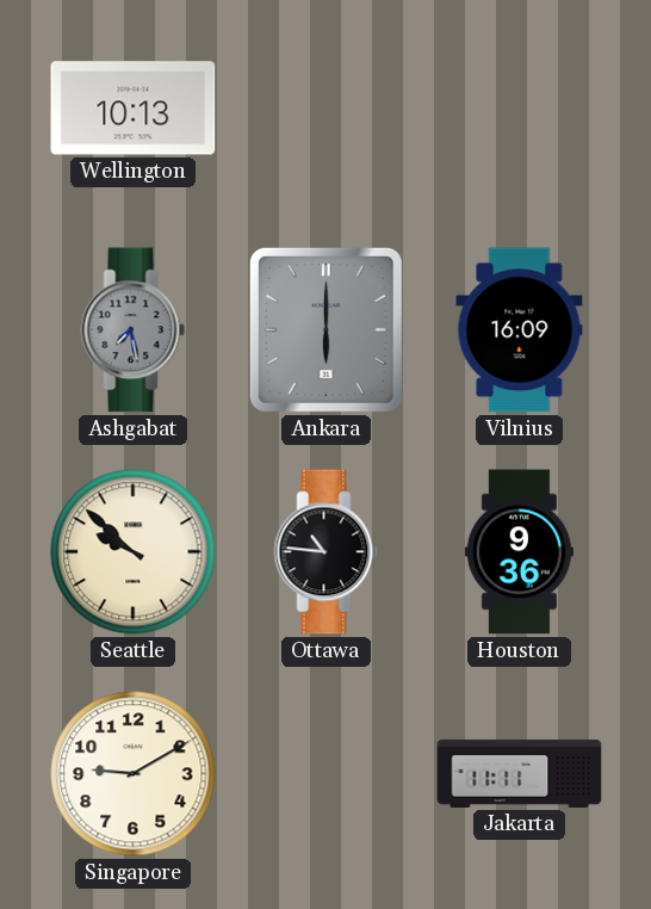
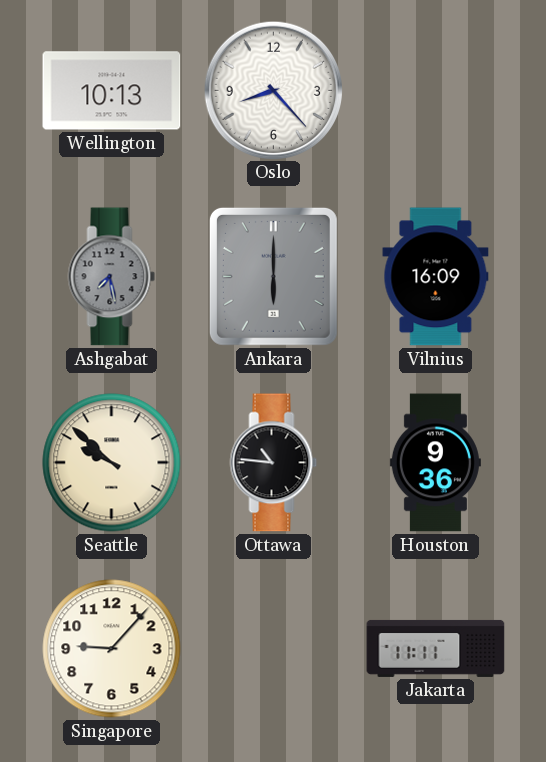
Oslo: none -> 8:23
Singapore: 9:10 -> 9:07
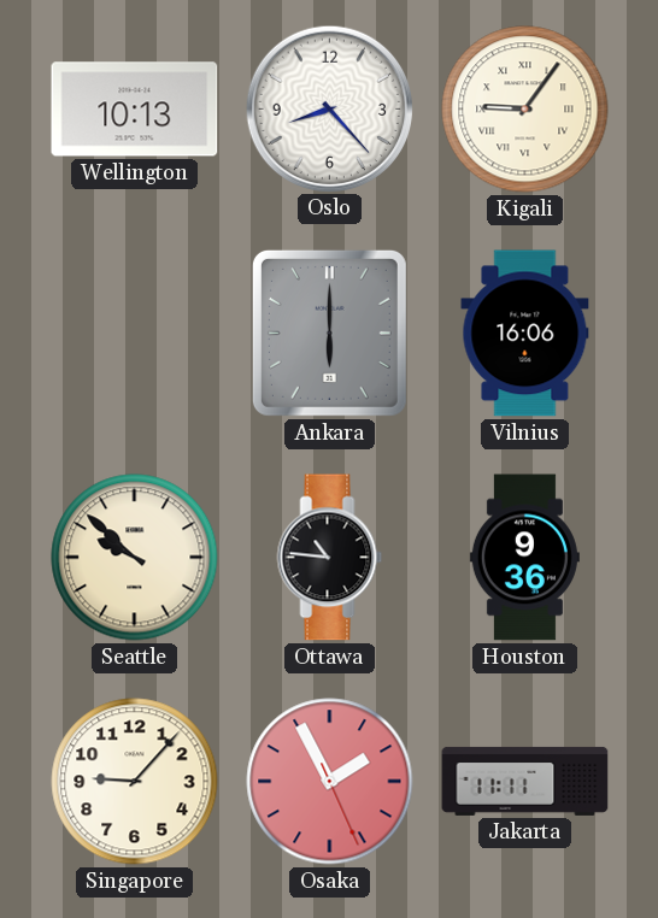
Kigali: none -> 9:06
Ashgabat: 7:28 -> none
Vilnius: 16:09 -> 16:06
Osaka: none -> 1:55
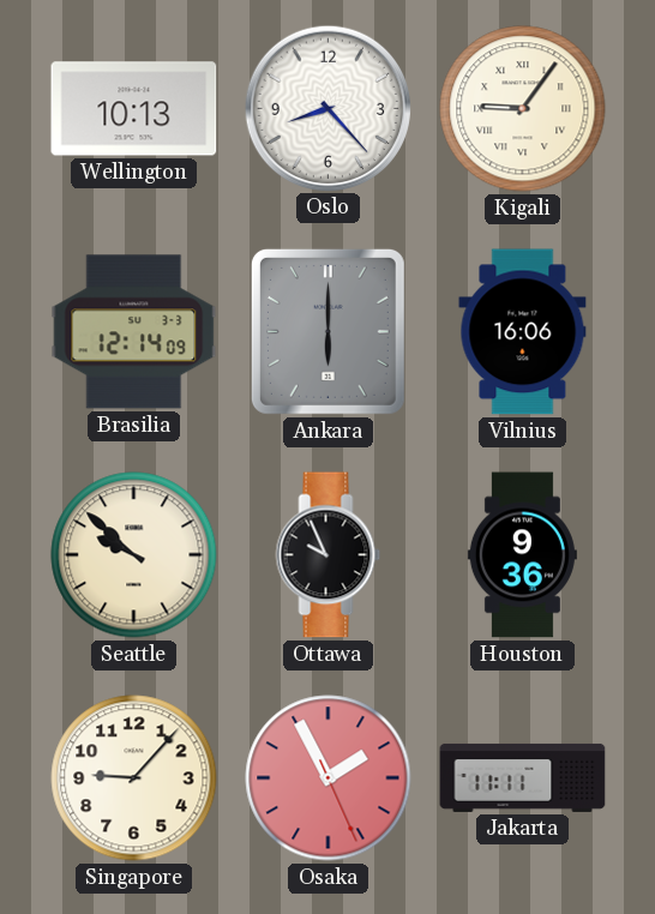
Brasilia: none -> 12:14
Ottawa: 10:46 -> 9:56
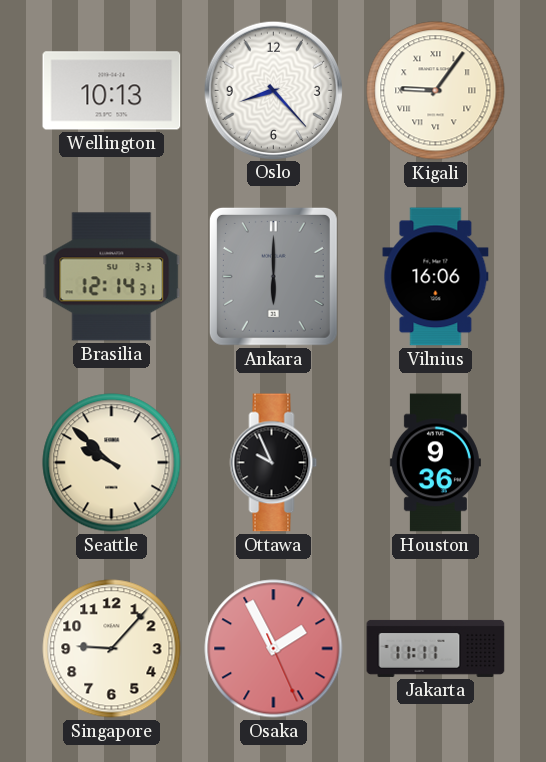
Brasilia: 12:14:09 -> 12:14:31
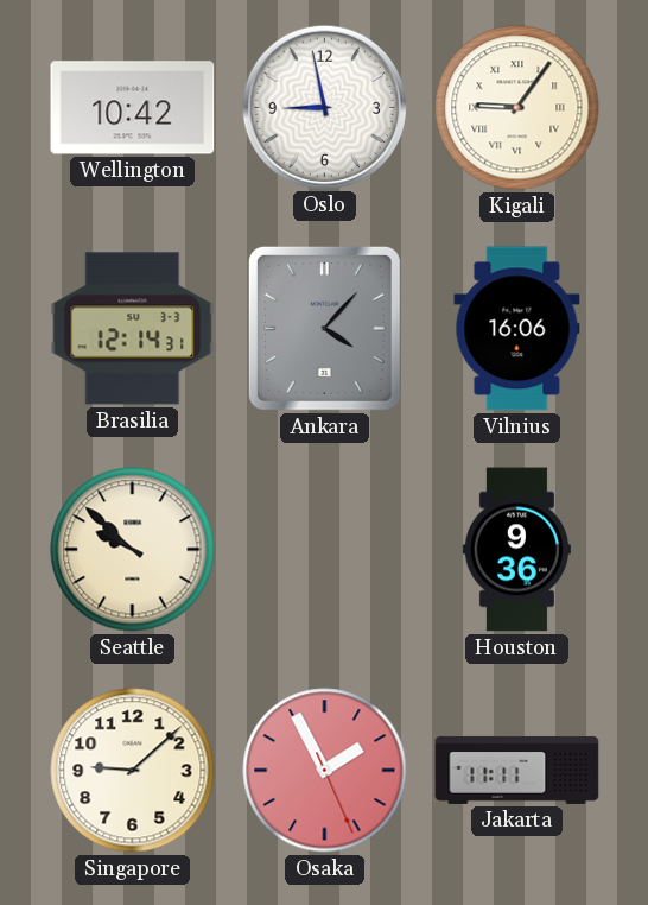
Wellington: 10:13 -> 10:42
Oslo: 8:23 -> 8:58
Ankara: 6:00 -> 4:07
Ottawa: 9:56 -> none
Singapore: 9:07 -> 9:08
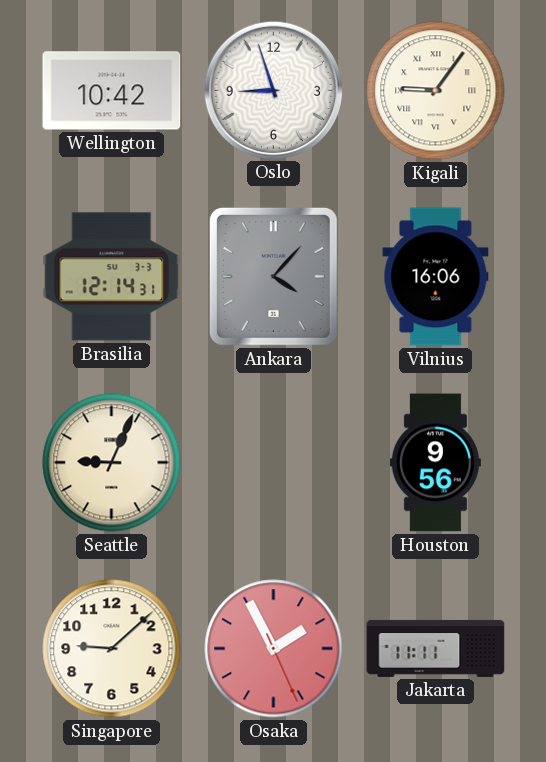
Oslo: 8:58 -> 8:57
Seattle: 9:52 -> 9:04
Houston: 9:36 -> 9:56
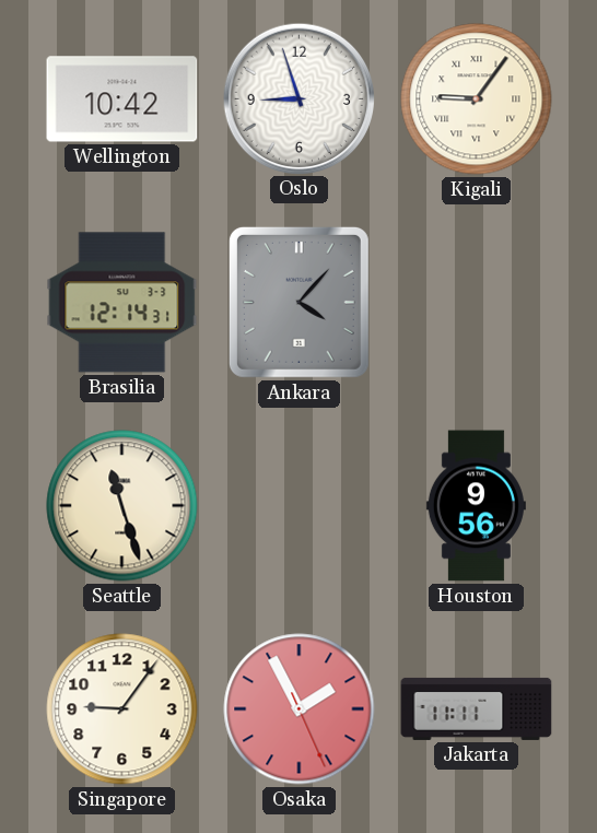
Vilnius: 16:06 -> none
Seattle: 9:04 -> 11:27
Singapore: 9:08 -> 9:06
